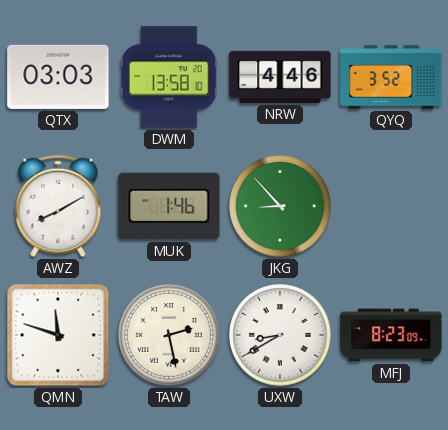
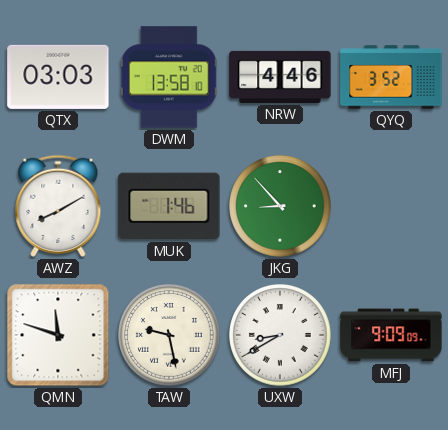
TAW: 2:28 -> 9:28
MFJ: 8:23 -> 9:09
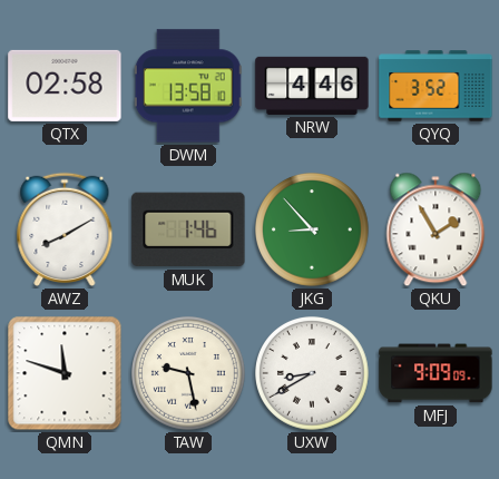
QTX: 03:03 -> 02:58
QKU: none -> 1:55
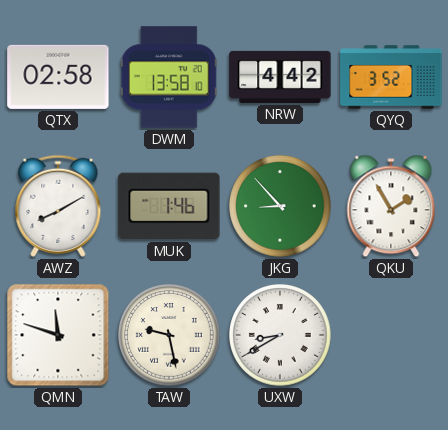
NRW: 4:46 -> 4:42
MFJ: 9:09 -> none
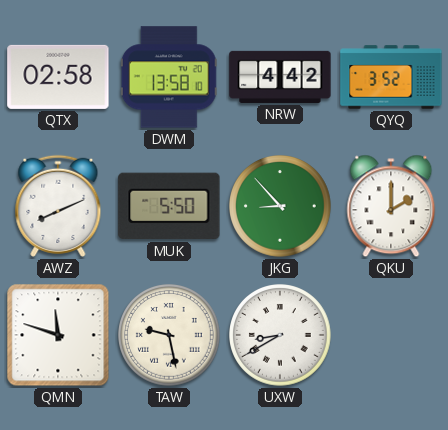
AWZ: 8:10 -> 8:11
MUK: 1:46 -> 5:50
QKU: 1:55 -> 2:00
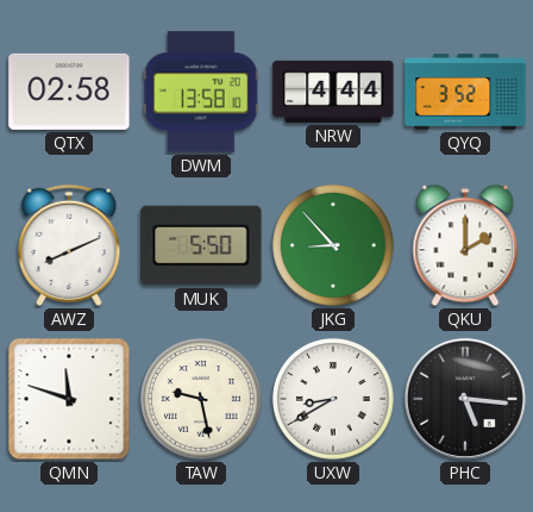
NRW: 4:42 -> 4:44
PHC: none -> 5:16
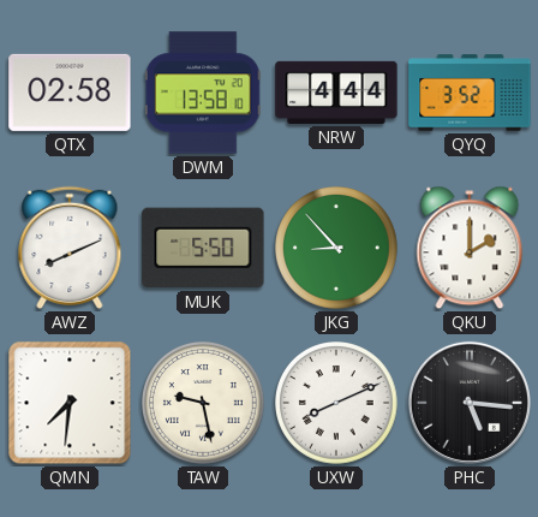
QMN: 11:48 -> 7:31
UXW: 8:40 -> 8:11
